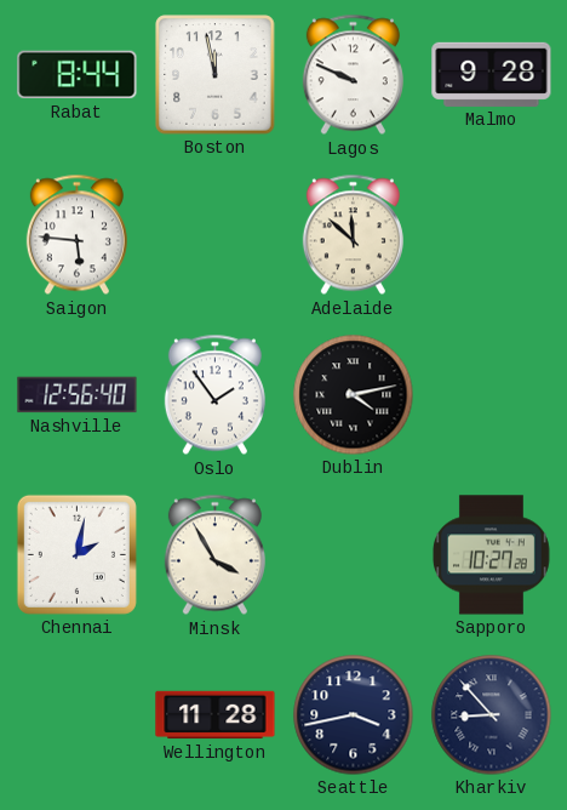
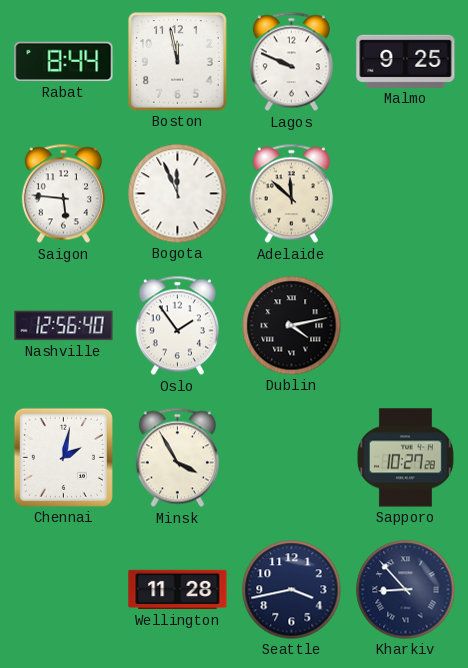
Malmo: 9:28 -> 9:25
Bogota: none -> 11:56
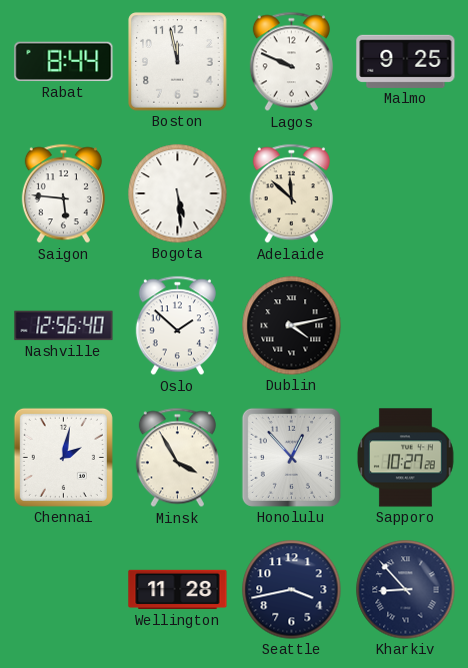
Bogota: 11:56 -> 5:29
Oslo: 1:54 -> 1:52
Honolulu: none -> 12:53
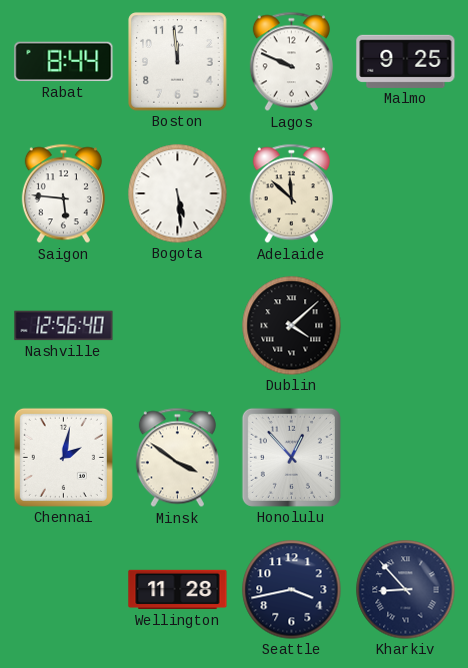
Boston: 11:58 -> 11:59
Oslo: 1:52 -> none
Dublin: 4:13 -> 4:08
Minsk: 3:55 -> 3:51
Sapporo: 10:27 -> none
